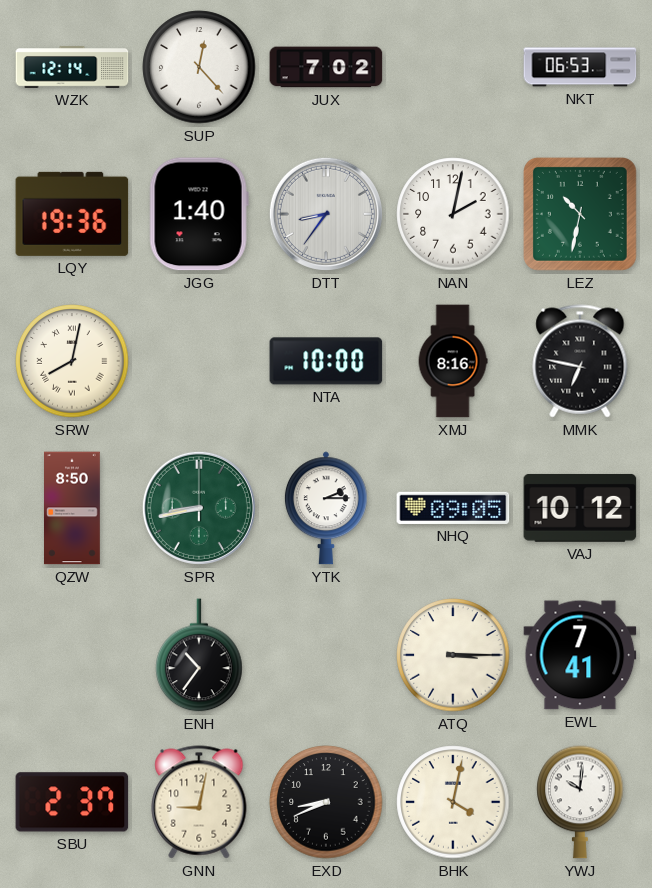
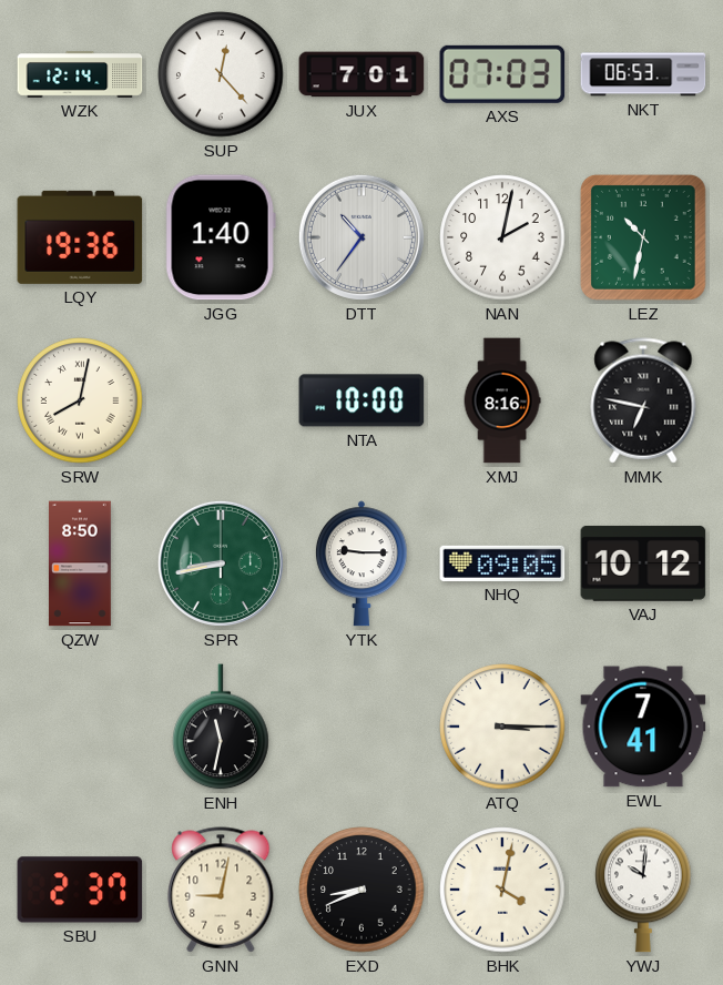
JUX: 7:02 -> 7:01
AXS: none -> 07:03
DTT: 8:36 -> 10:36
YTK: 2:15 -> 9:15
ENH: 10:36 -> 11:32
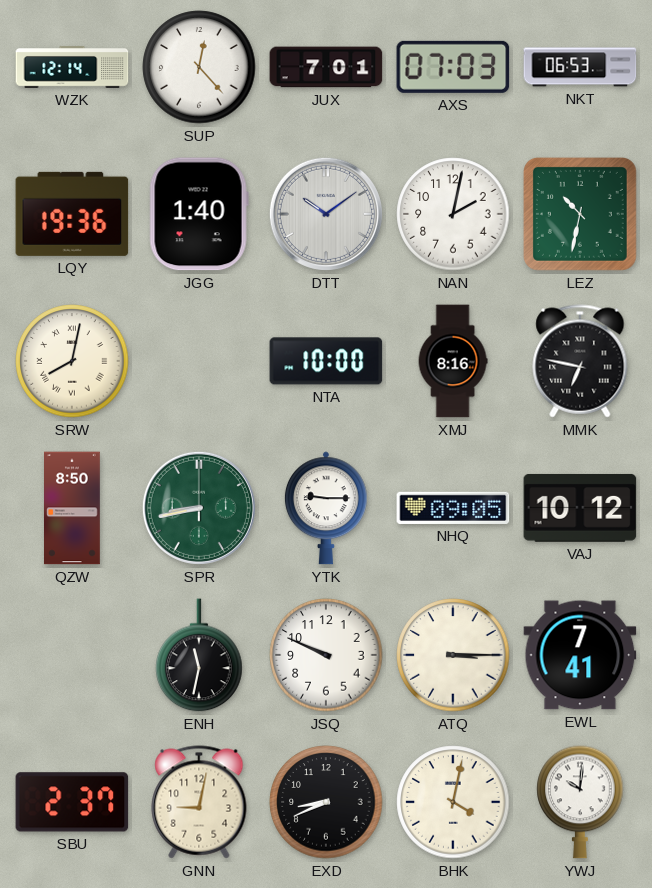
DTT: 10:36 -> 10:09
JSQ: none -> 9:49
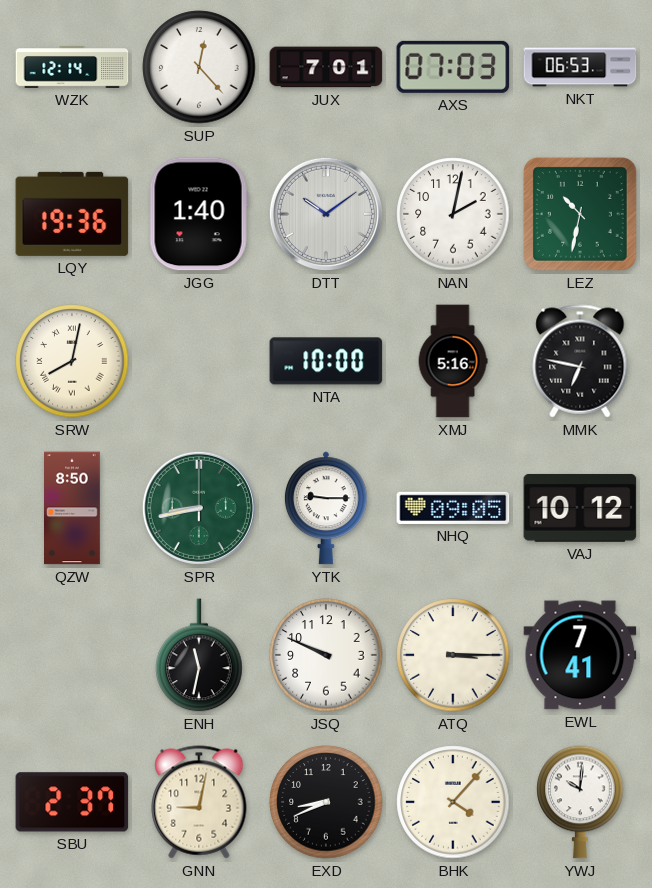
XMJ: 8:16 -> 5:16
BHK: 4:02 -> 4:07
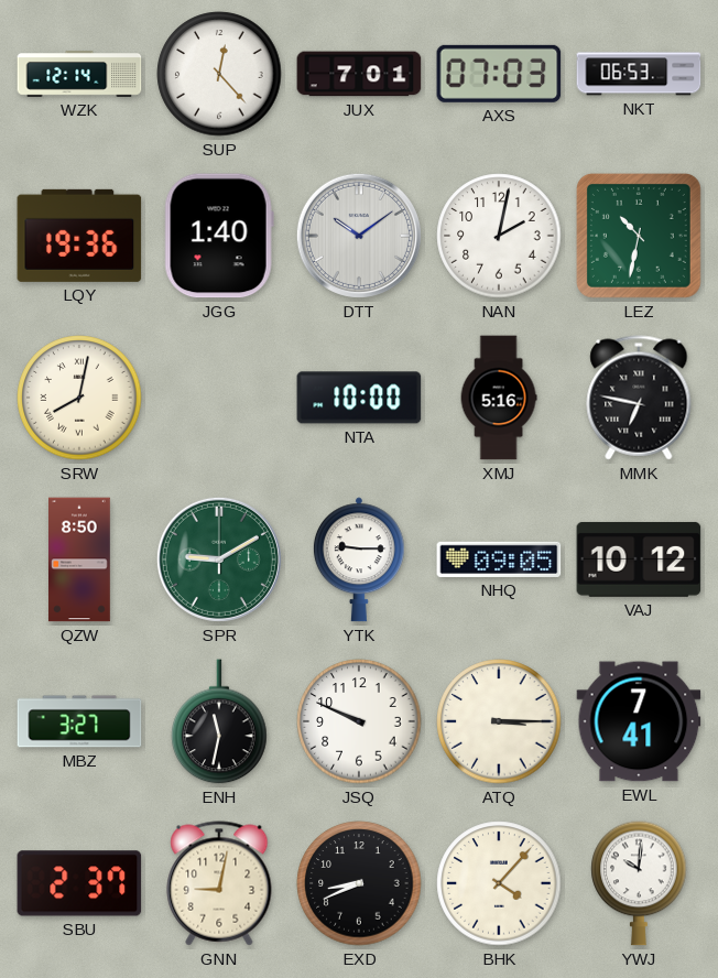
SPR: 8:43 -> 9:10
MBZ: none -> 3:27
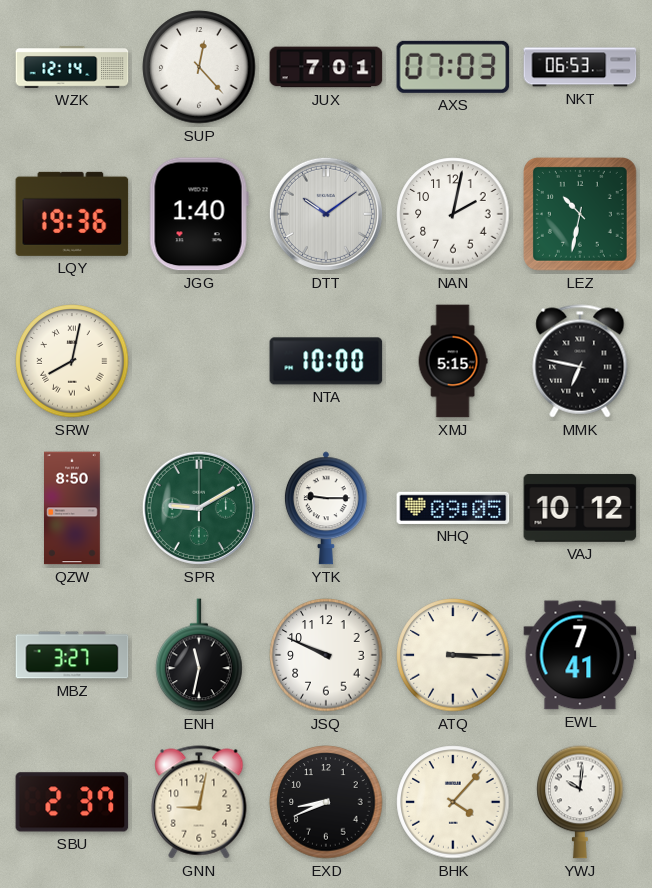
XMJ: 5:16 -> 5:15
